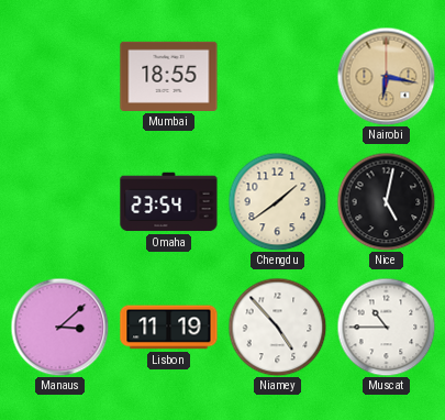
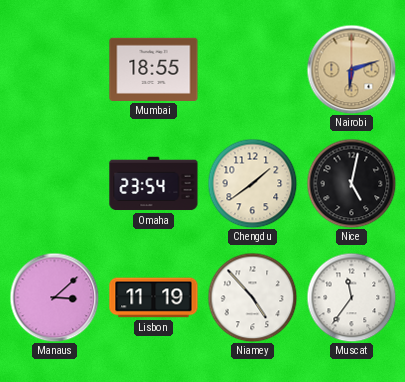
Nairobi: 6:17 -> 6:12
Muscat: 10:45 -> 11:36
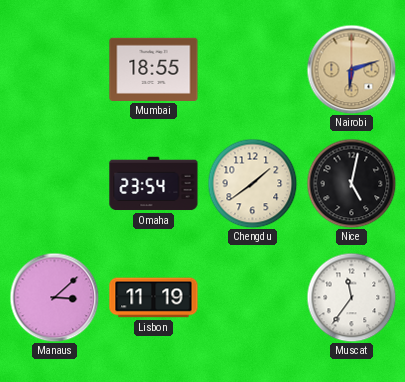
Niamey: 4:53 -> none
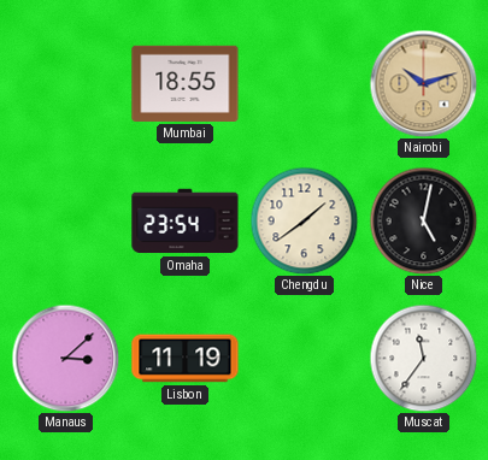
Nairobi: 6:12 -> 10:12
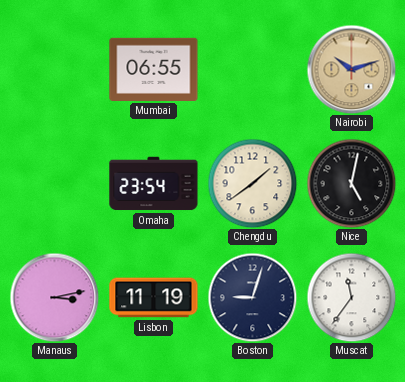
Mumbai: 18:55 -> 06:55
Manaus: 3:08 -> 3:13
Boston: none -> 9:03
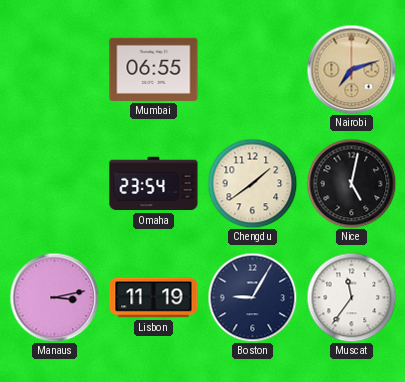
Nairobi: 10:12 -> 7:12
Boston: 9:03 -> 9:05
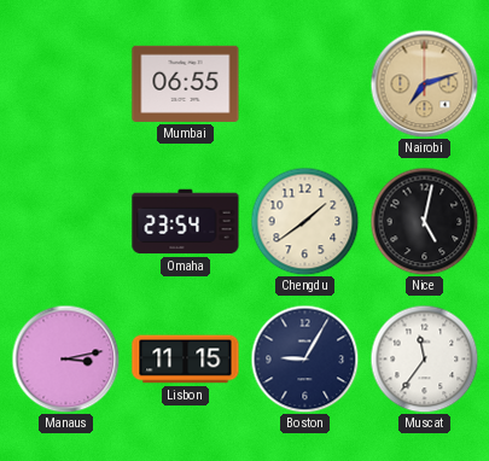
Lisbon: 11:19 -> 11:15
